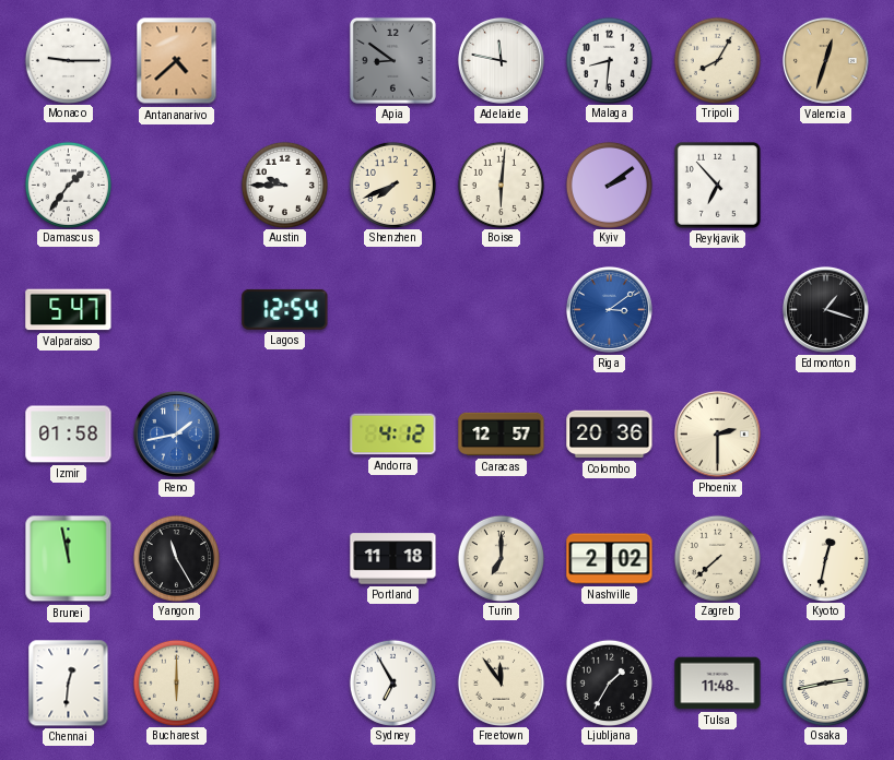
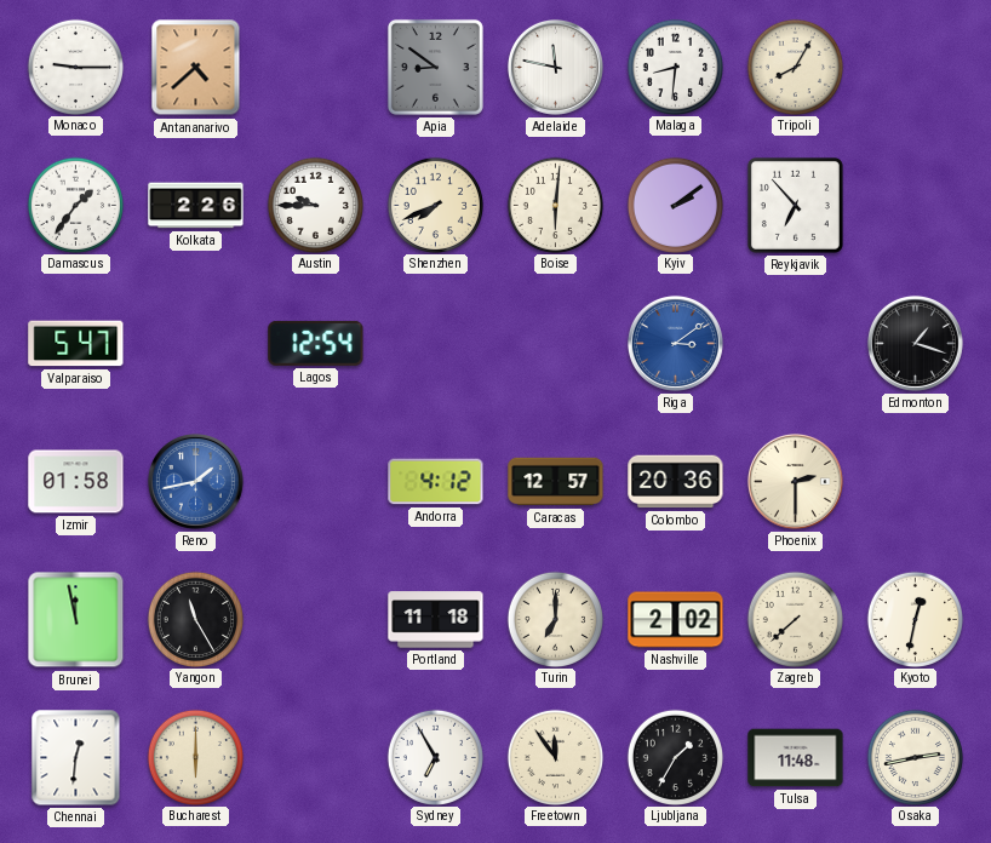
Valencia: 12:33 -> none
Kolkata: none -> 2:26
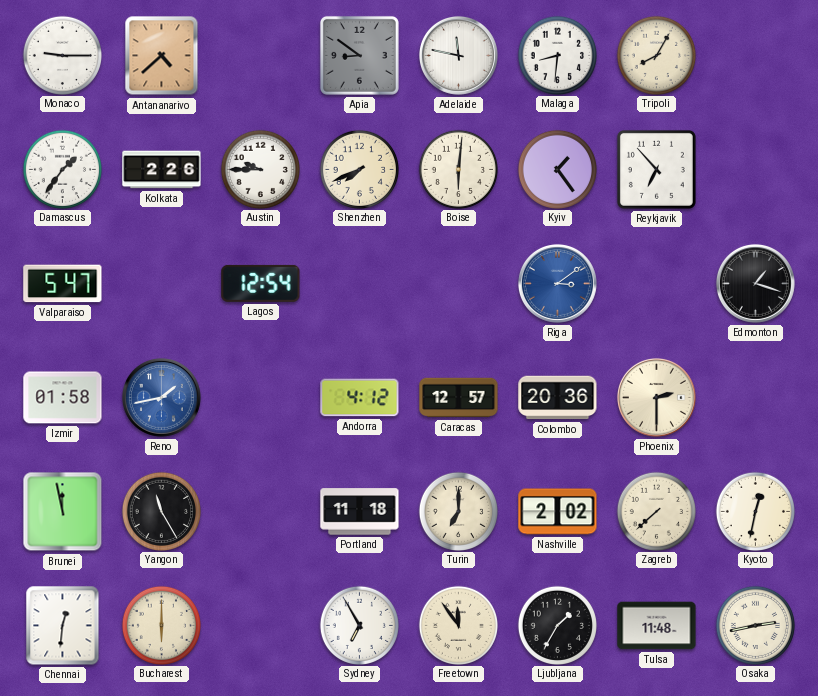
Kyiv: 2:09 -> 1:24
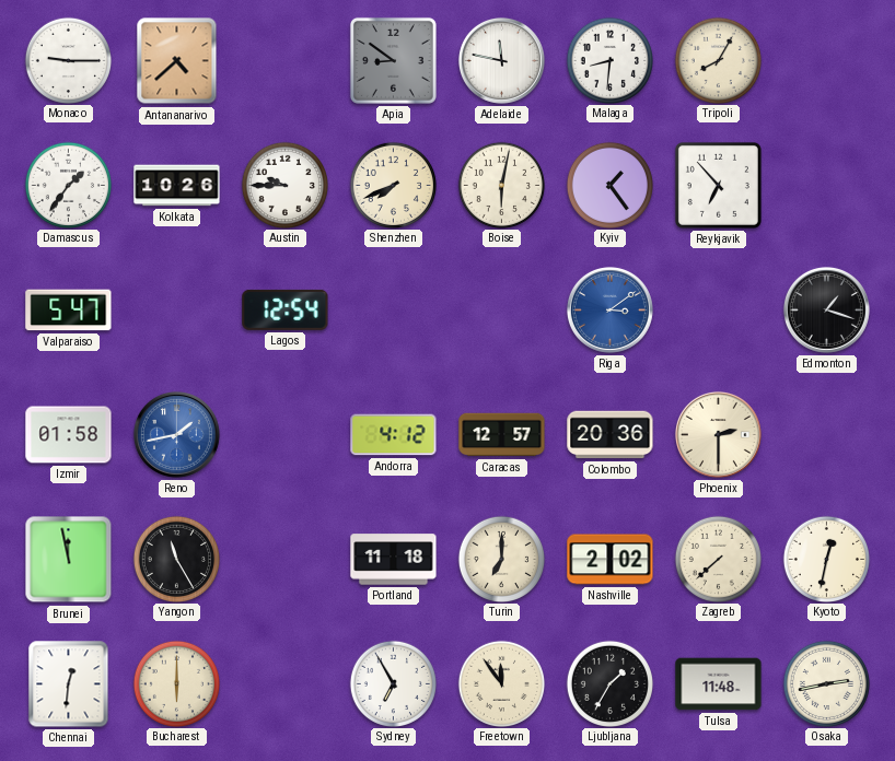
Kolkata: 2:26 -> 10:26
Boise: 6:01 -> 6:02
